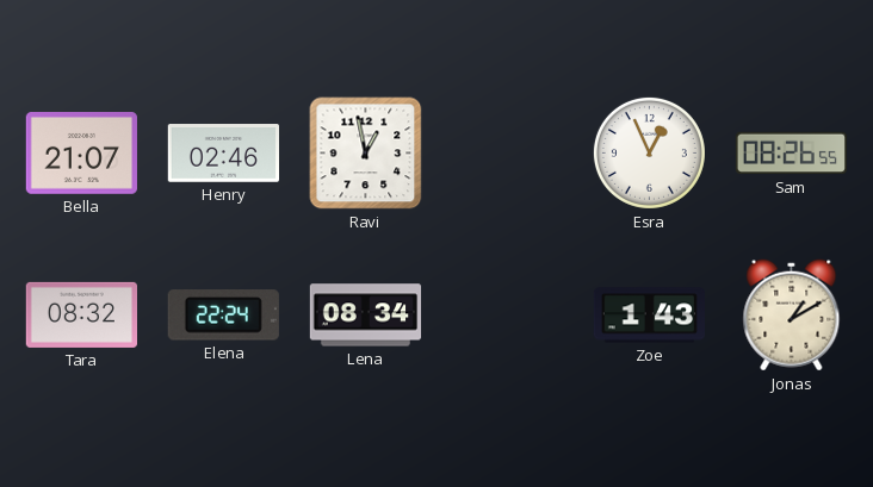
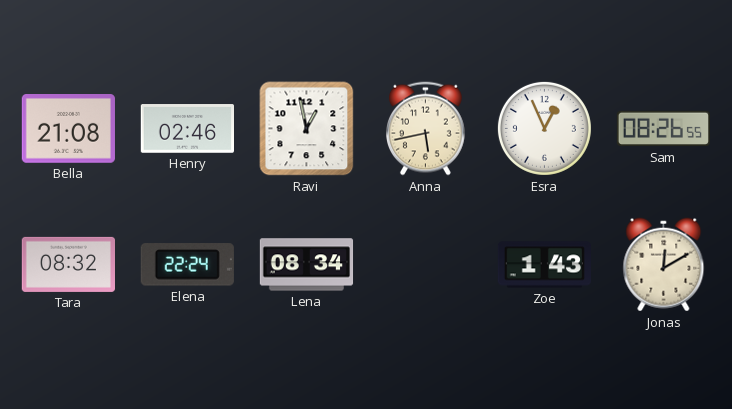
Bella: 21:07 -> 21:08
Anna: none -> 5:43
Jonas: 1:10 -> 12:10
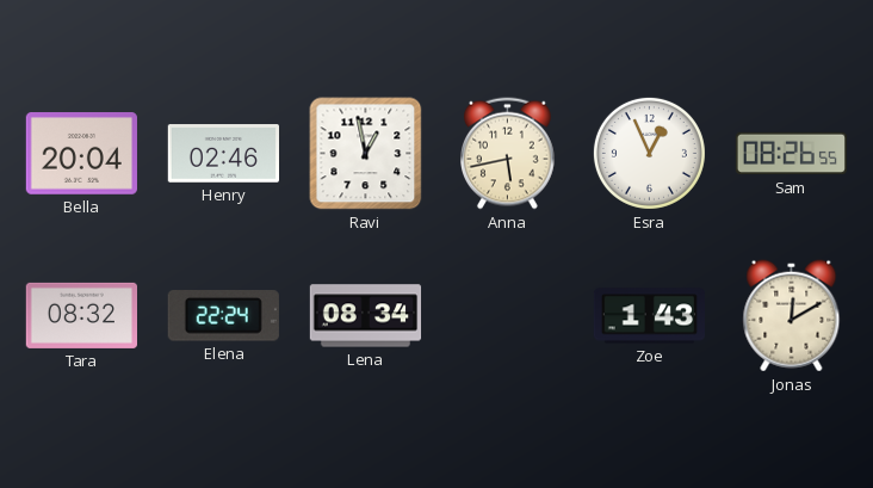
Bella: 21:08 -> 20:04
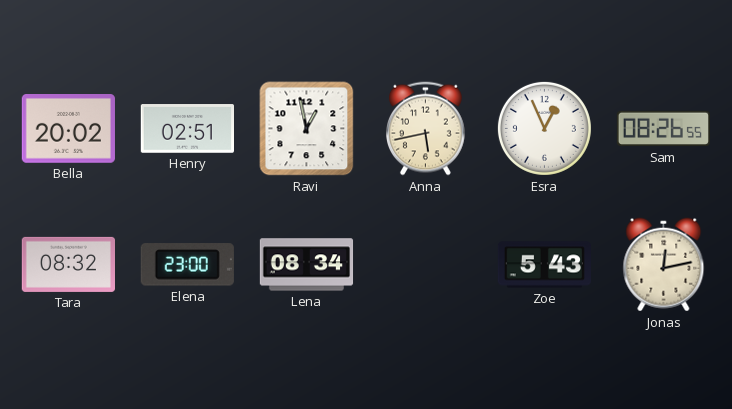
Bella: 20:04 -> 20:02
Henry: 02:46 -> 02:51
Elena: 22:24 -> 23:00
Zoe: 1:43 -> 5:43
Jonas: 12:10 -> 12:13
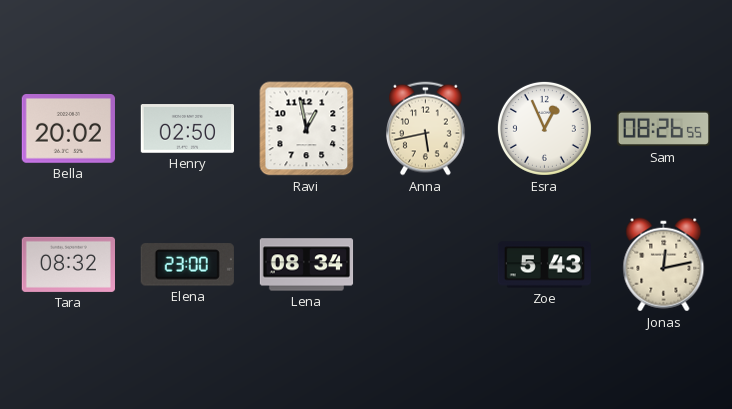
Henry: 02:51 -> 02:50
